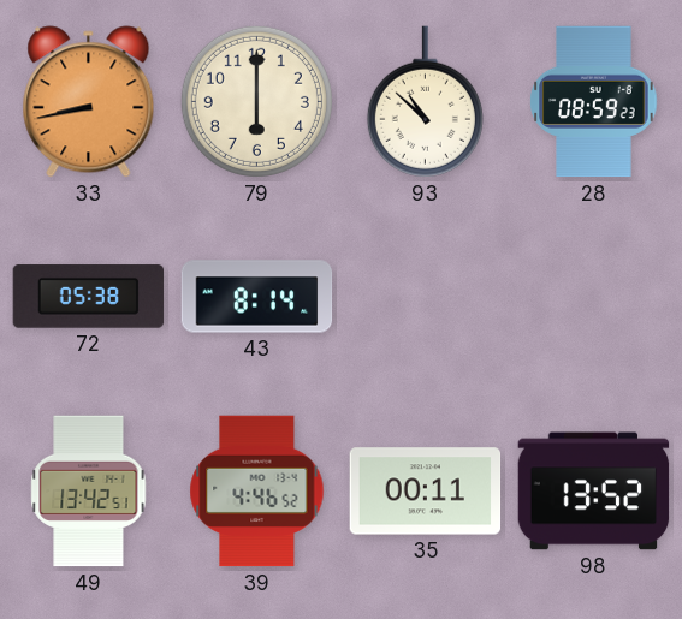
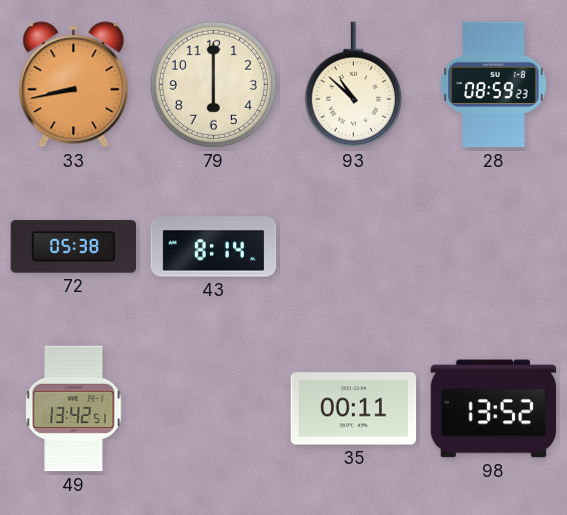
39: 4:46 -> none
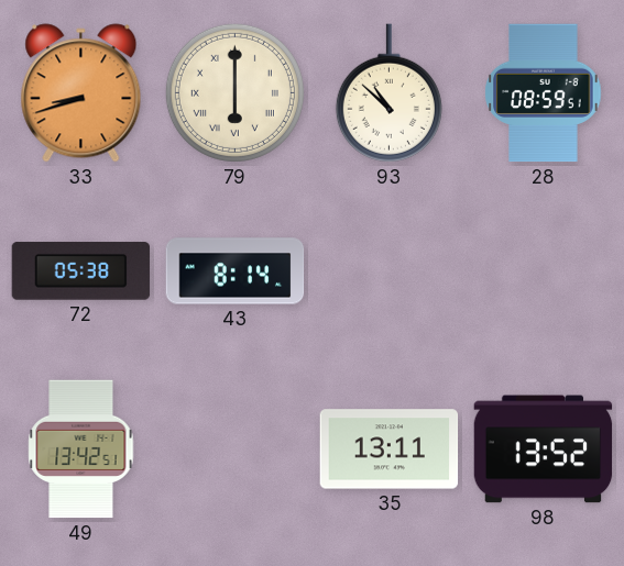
33: 8:43 -> 8:42
79 numerals: Arabic -> Roman
28: 08:59:23 -> 08:59:51
35: 00:11 -> 13:11
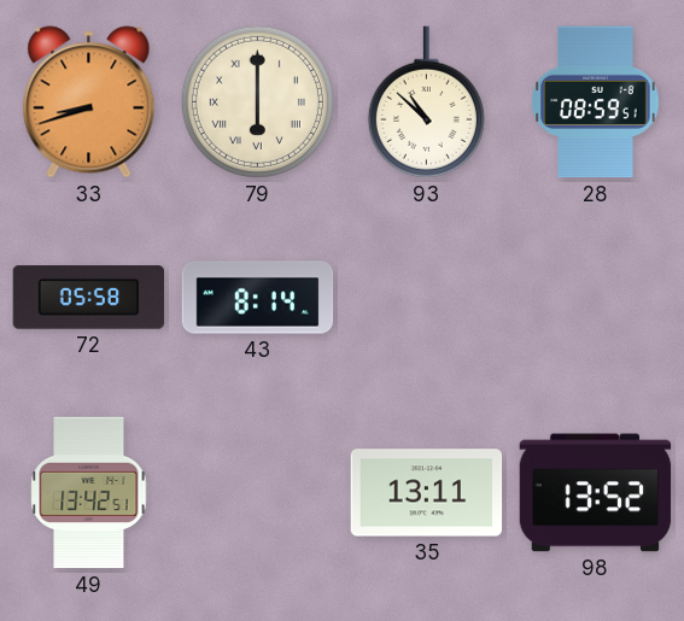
72: 05:38 -> 05:58
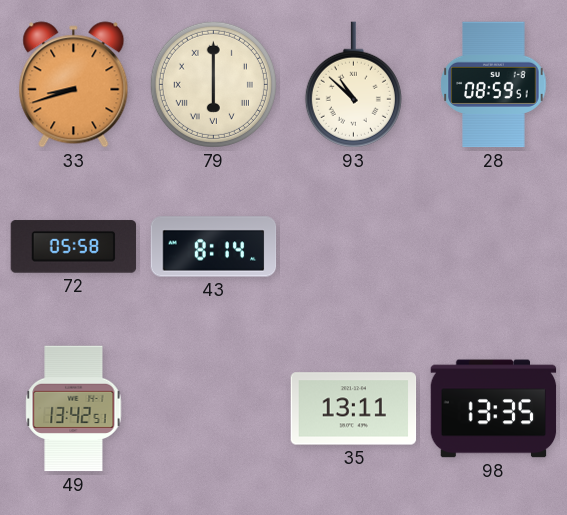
98: 13:52 -> 13:35
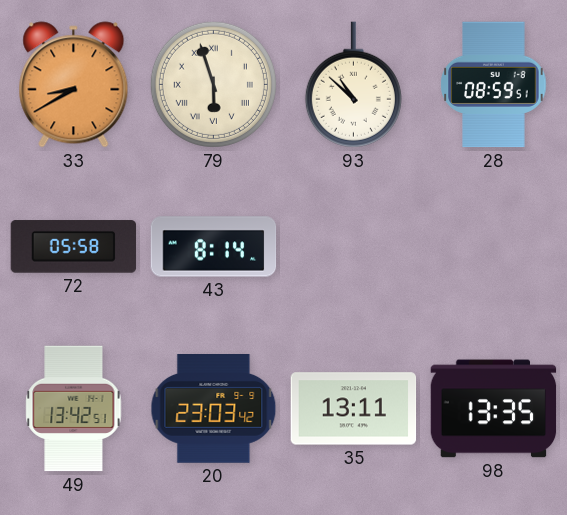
33: 8:42 -> 8:40
79: 6:00 -> 5:57
20: none -> 23:03
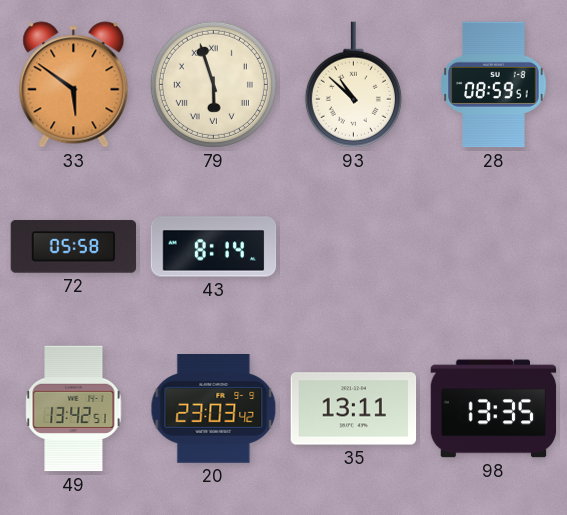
33: 8:40 -> 5:51
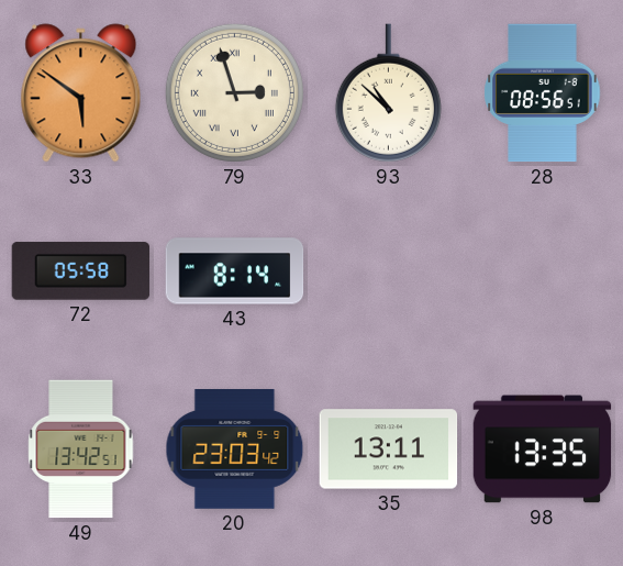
79: 5:57 -> 2:57
28: 08:59 -> 08:56
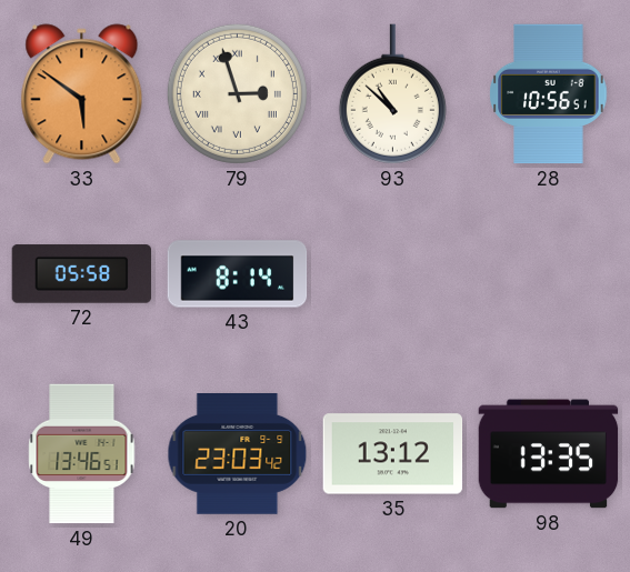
28: 08:56 -> 10:56
49: 13:42 -> 13:46
35: 13:11 -> 13:12
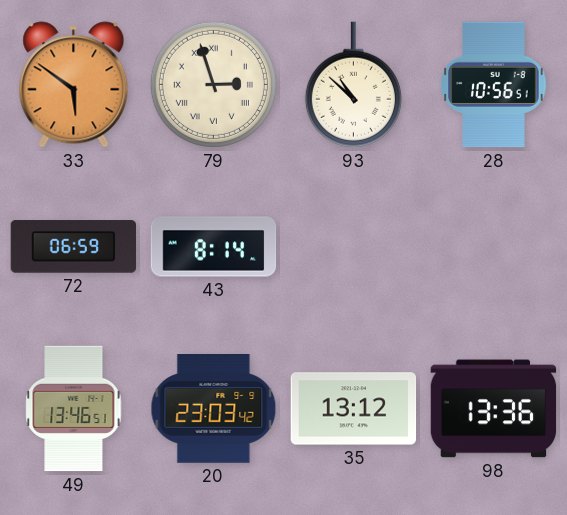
72: 05:58 -> 06:59
98: 13:35 -> 13:36
